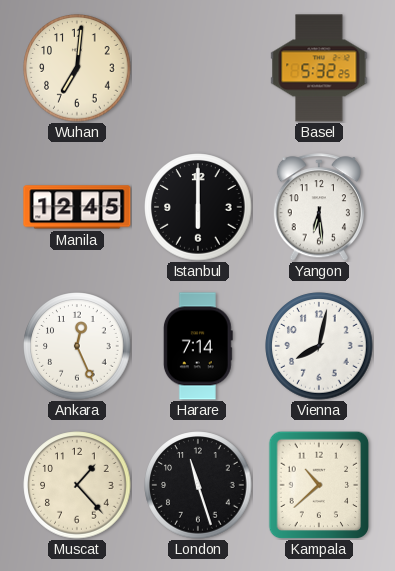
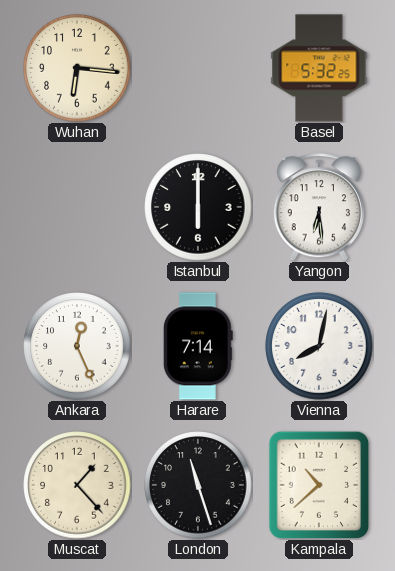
Wuhan: 7:01 -> 6:16
Manila: 12:45 -> none
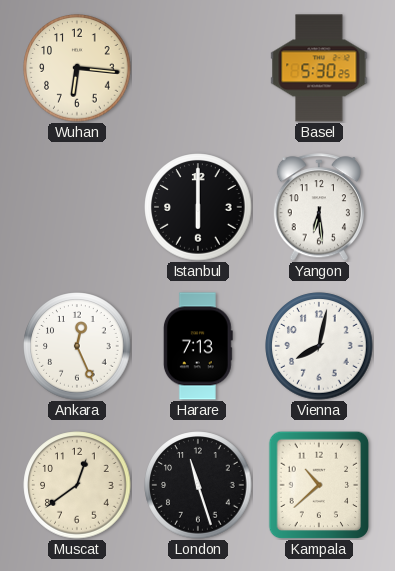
Basel: 5:32 -> 5:30
Harare: 7:14 -> 7:13
Muscat: 1:23 -> 12:39
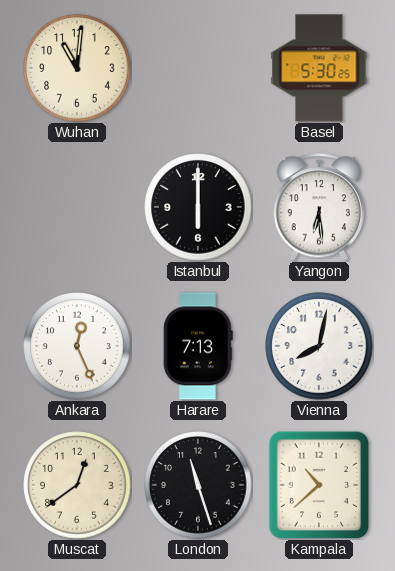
Wuhan: 6:16 -> 11:01
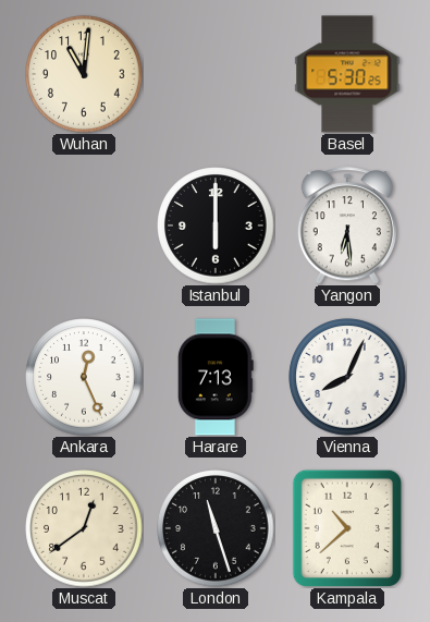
Vienna: 8:02 -> 8:04
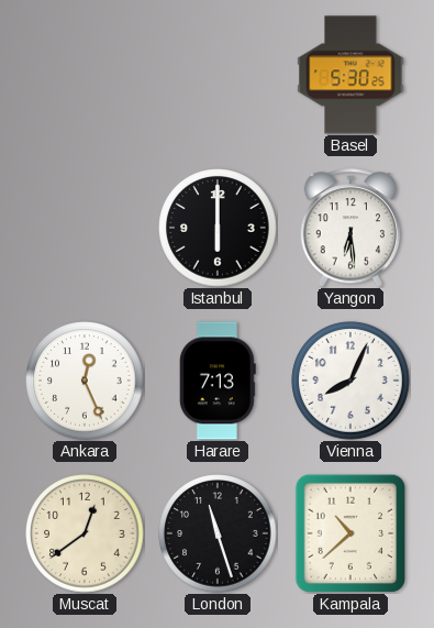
Wuhan: 11:01 -> none
